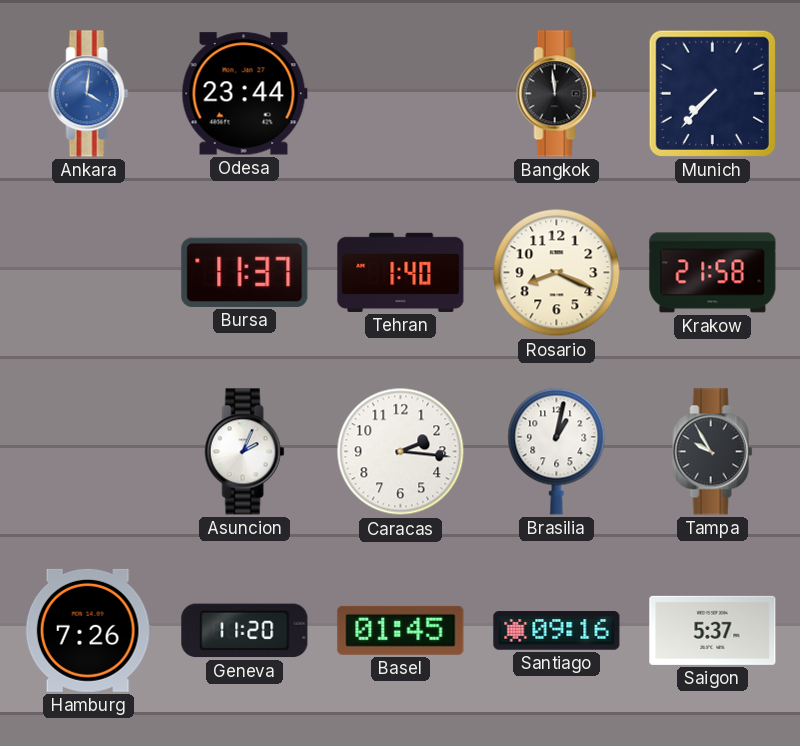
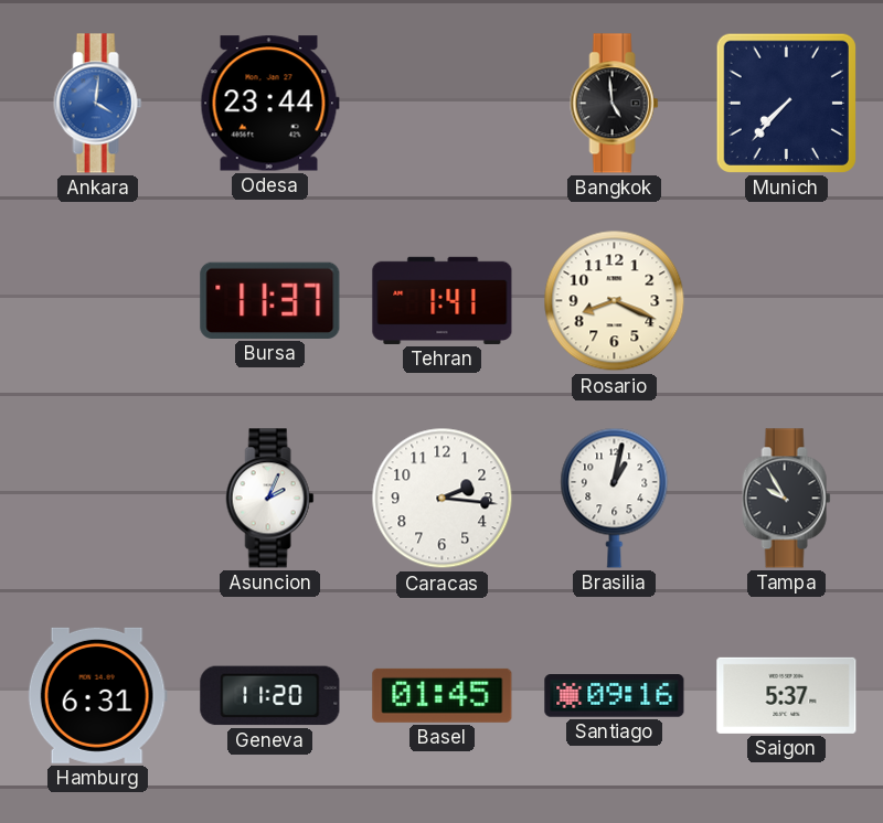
Bangkok: 11:59 -> 4:59
Tehran: 1:40 -> 1:41
Krakow: 21:58 -> none
Hamburg: 7:26 -> 6:31
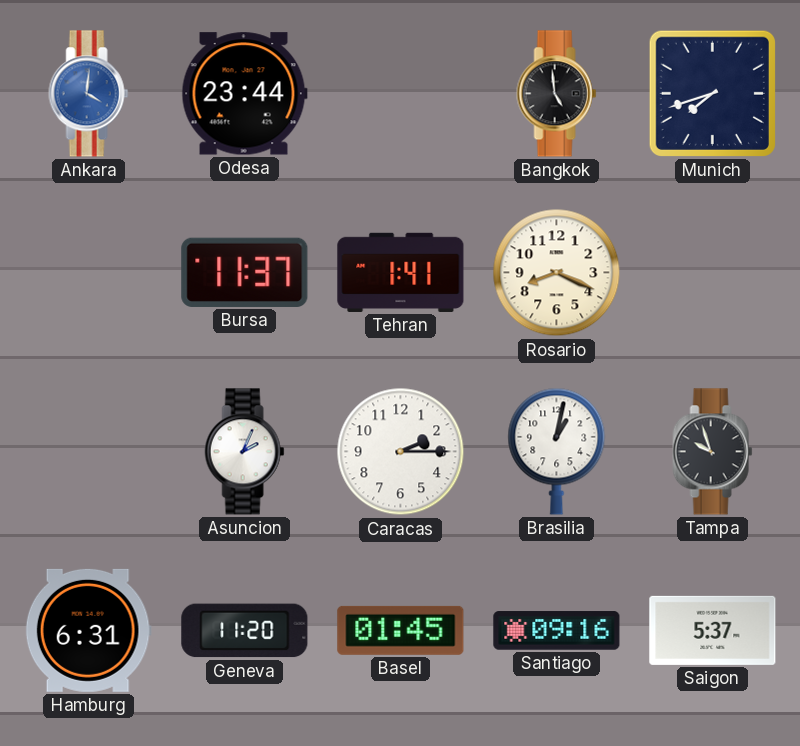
Munich: 7:37 -> 7:42
Caracas: 2:16 -> 2:15
Tampa: 9:55 -> 9:57
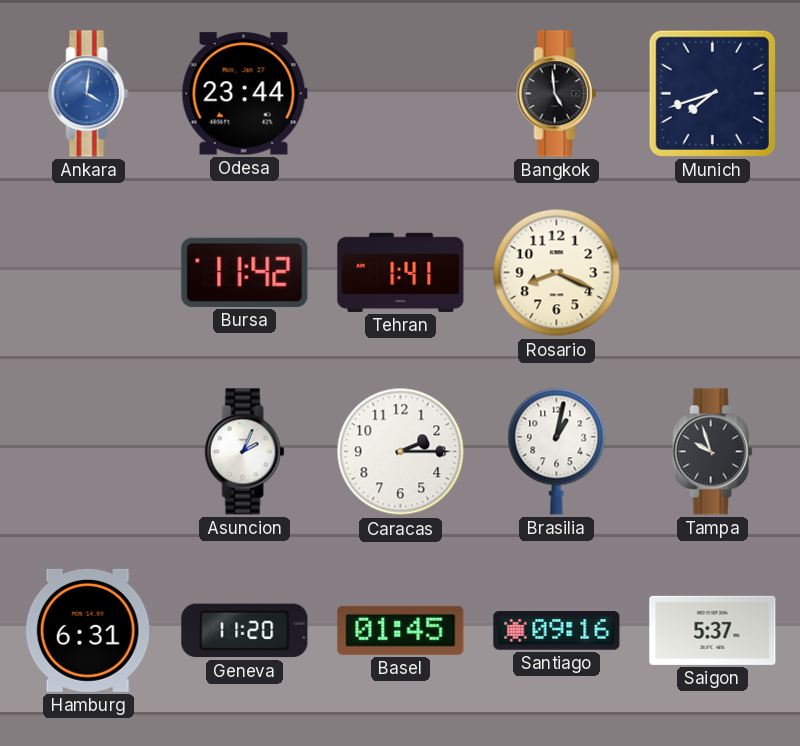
Bursa: 11:37 -> 11:42
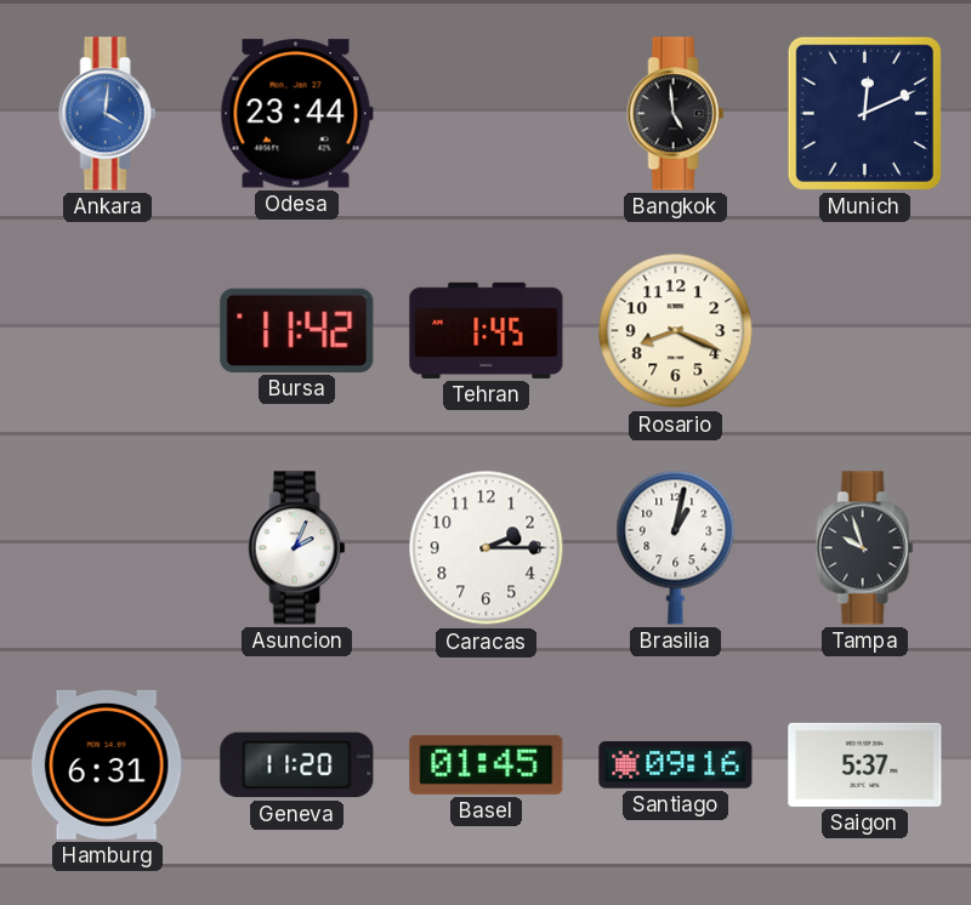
Munich: 7:42 -> 12:11
Tehran: 1:41 -> 1:45
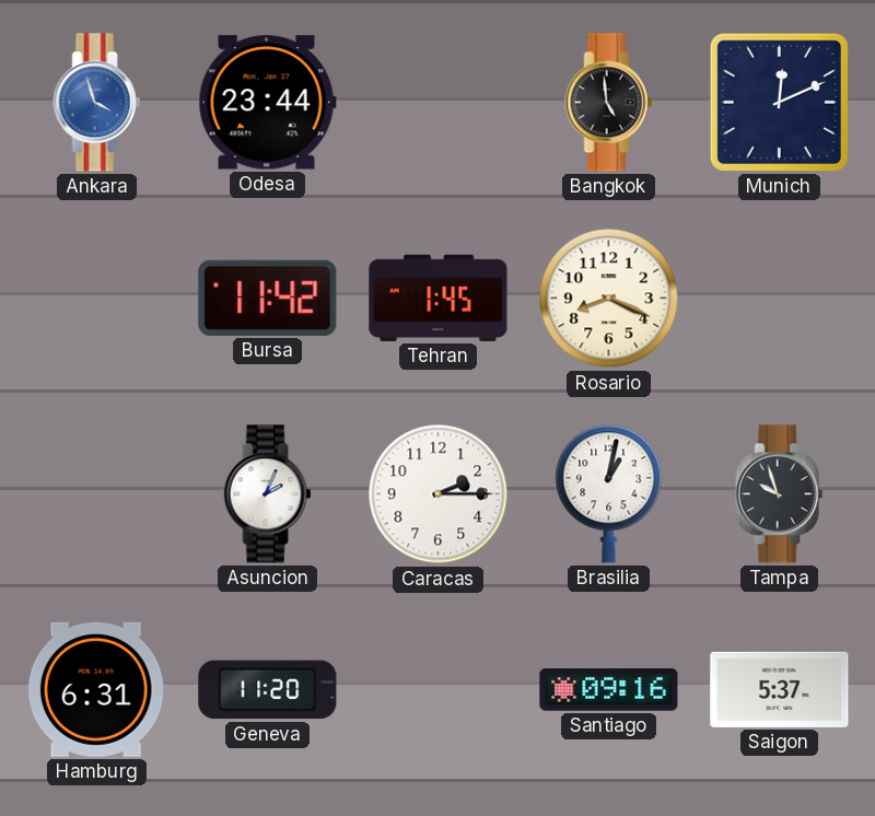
Ankara: 4:01 -> 3:57
Basel: 01:45 -> none
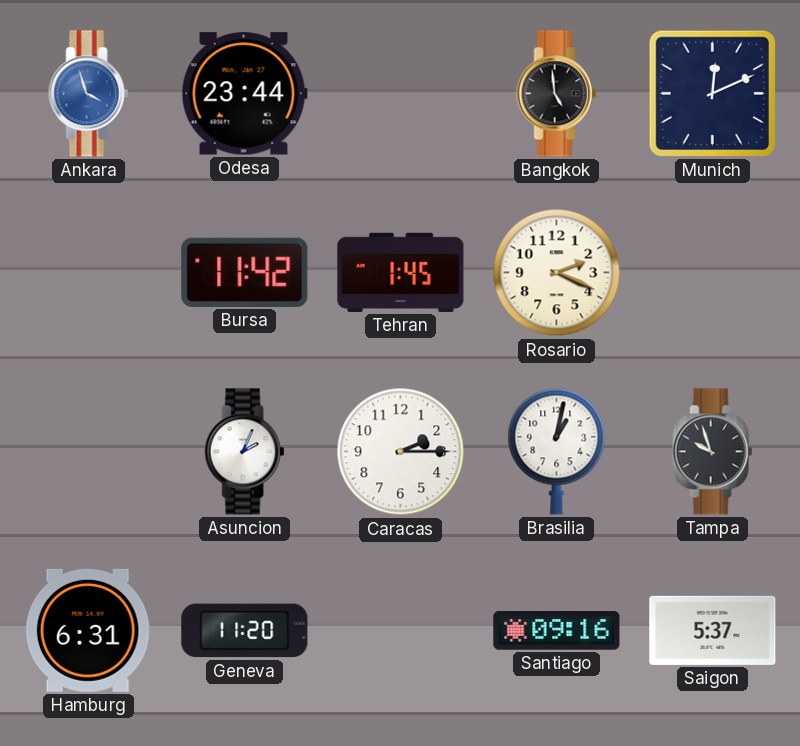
Rosario: 8:19 -> 2:19
